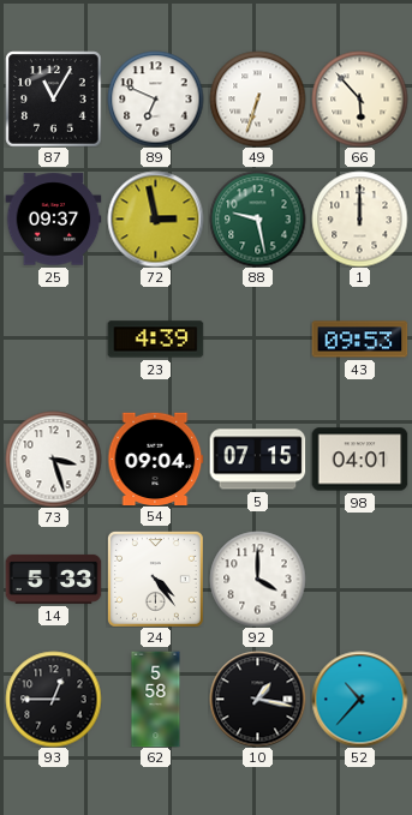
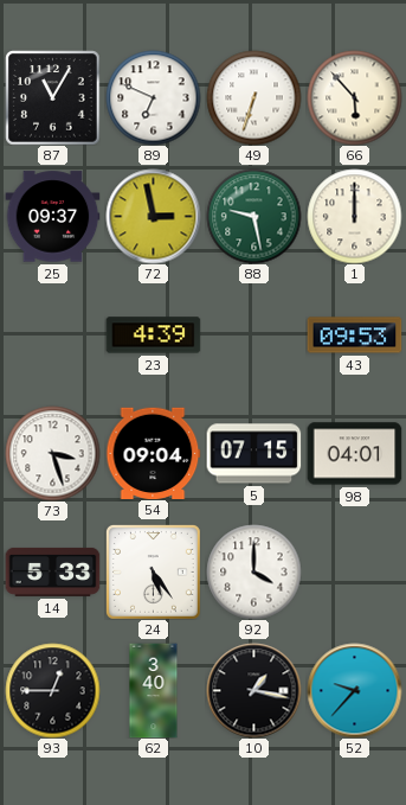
24: 4:24 -> 5:24
62: 5:58 -> 3:40
52: 10:37 -> 9:37
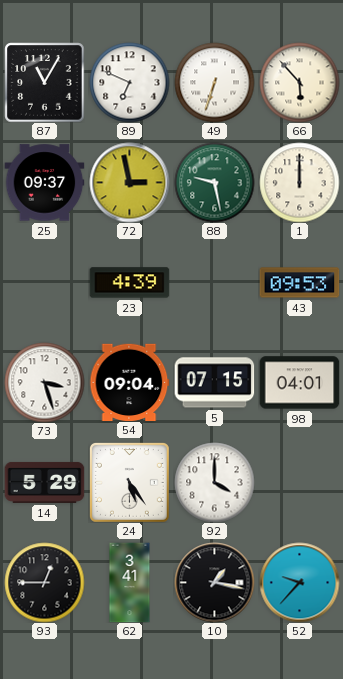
14: 5:33 -> 5:29
62: 3:40 -> 3:41
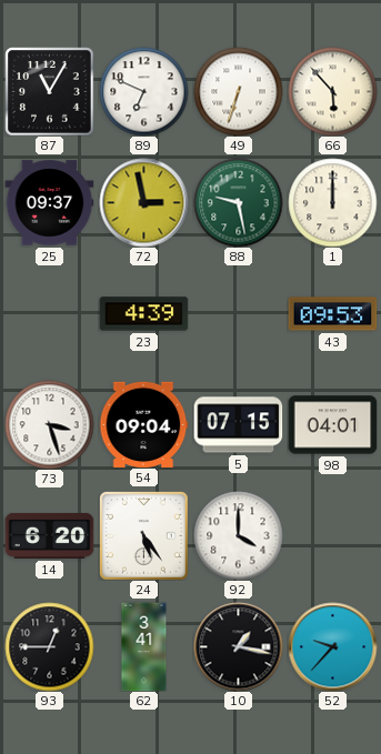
14: 5:29 -> 6:20
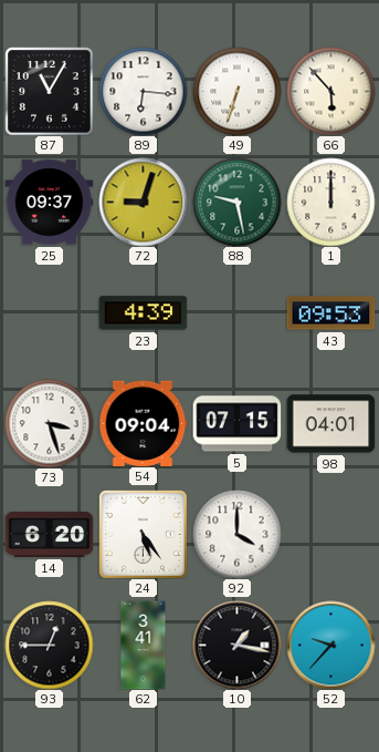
89: 6:49 -> 6:16
72: 2:58 -> 9:03
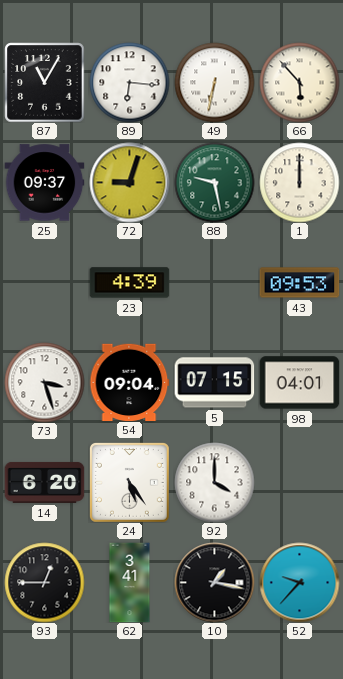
49: 6:33 -> 6:32
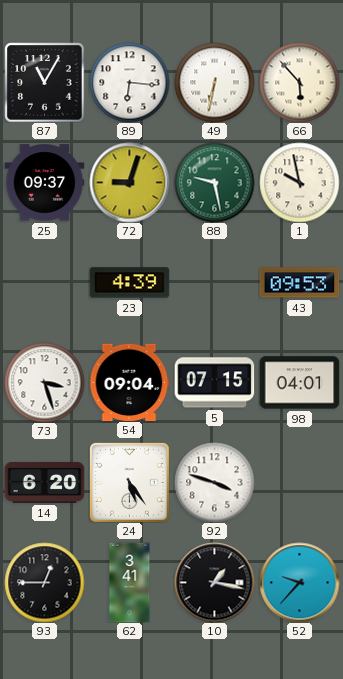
1: 12:00 -> 9:58
92: 4:00 -> 3:48
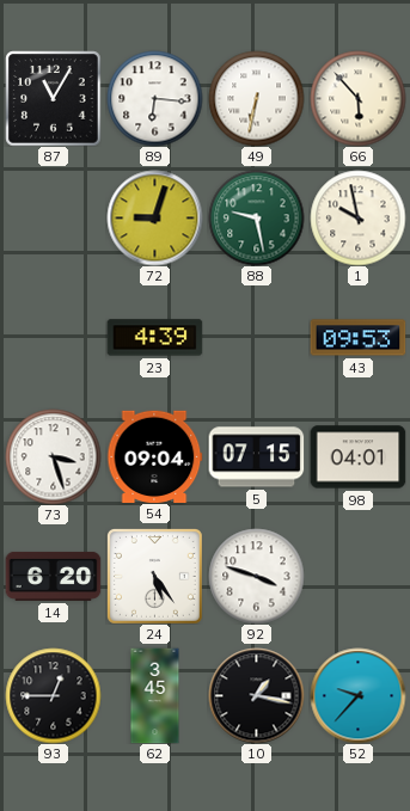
25: 09:37 -> none
62: 3:41 -> 3:45
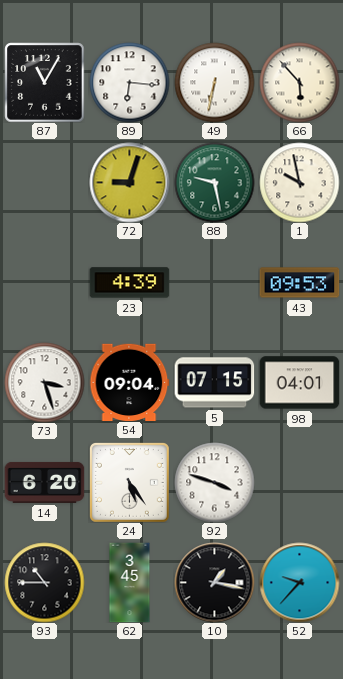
93: 12:45 -> 10:45
